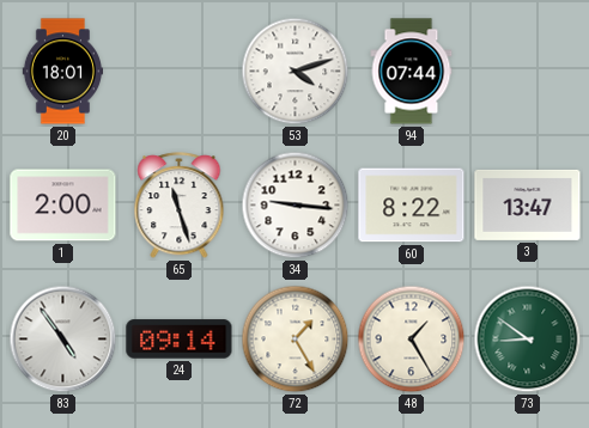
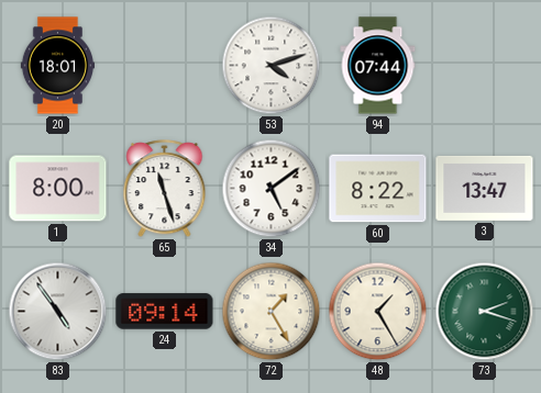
1: 2:00 -> 8:00
34: 9:16 -> 5:09
73: 8:51 -> 2:18
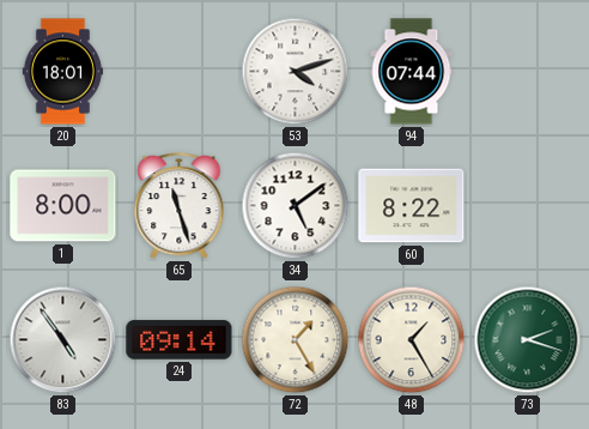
3: 13:47 -> none
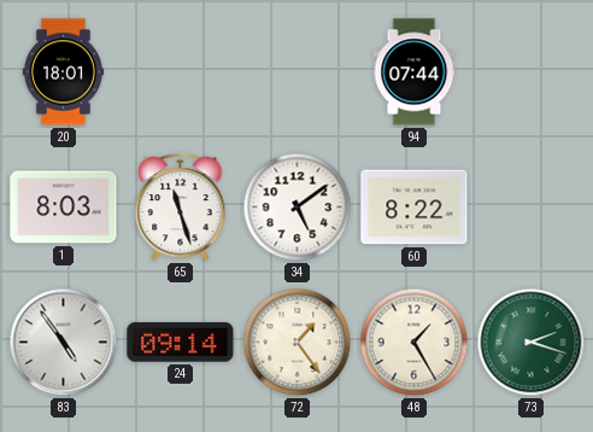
53: 4:12 -> none
1: 8:00 -> 8:03
72: 1:25 -> 1:24
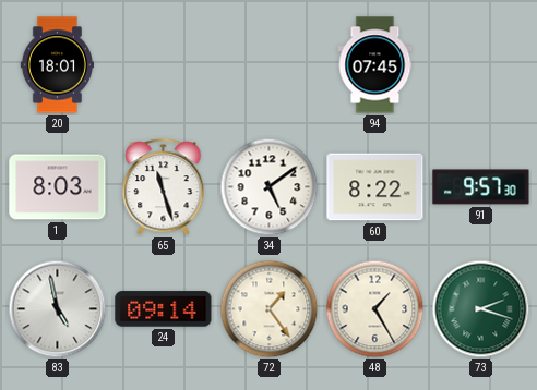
94: 07:44 -> 07:45
91: none -> 9:57
83: 4:54 -> 4:58
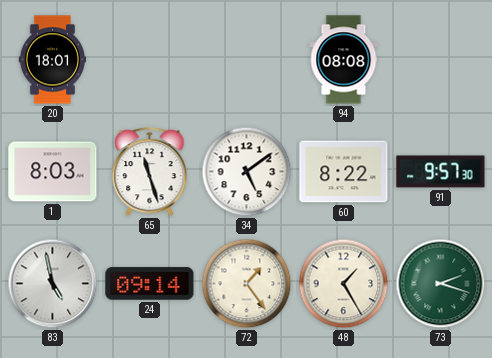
94: 07:45 -> 08:08
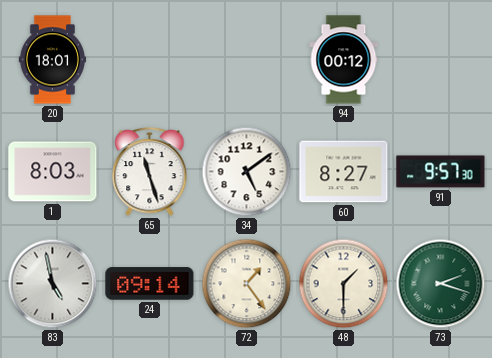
94: 08:08 -> 00:12
60: 8:22 -> 8:27
48: 1:25 -> 1:30
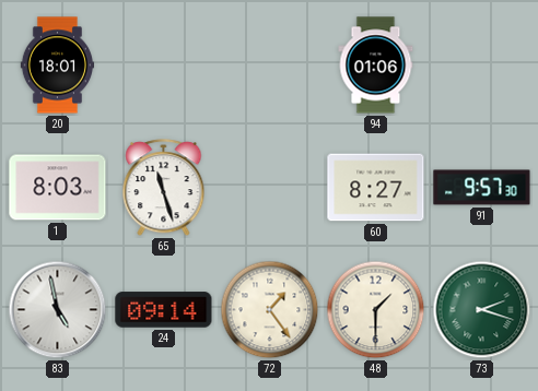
94: 00:12 -> 01:06
34: 5:09 -> none
